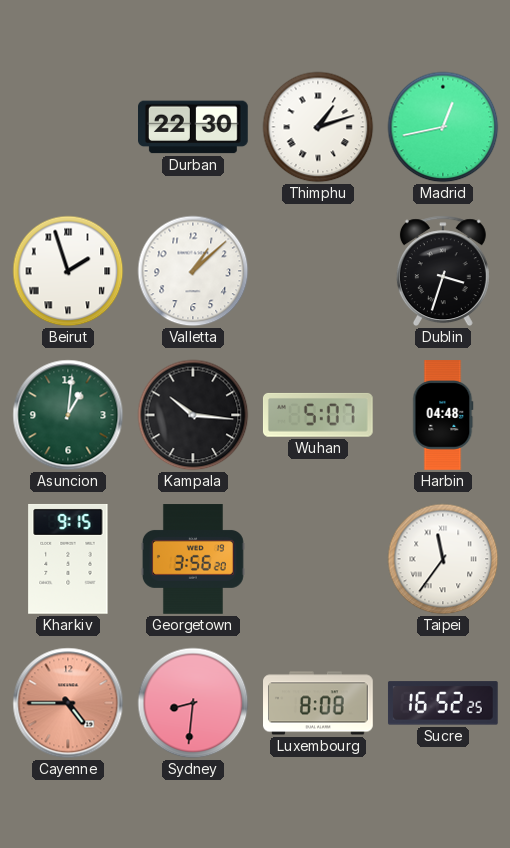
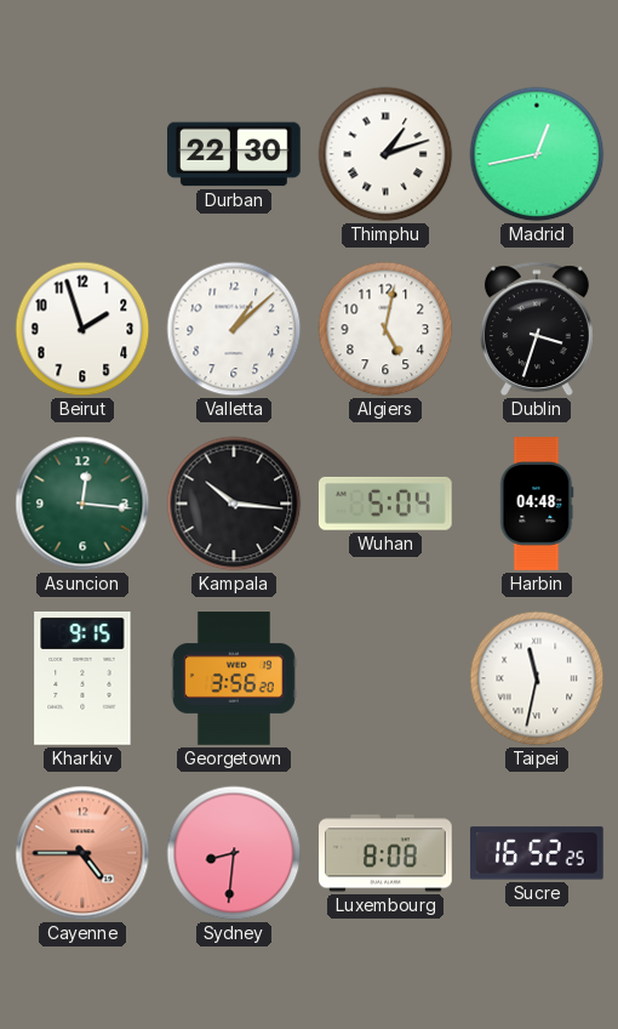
Beirut numerals: Roman -> Arabic
Algiers: none -> 5:02
Asuncion: 1:01 -> 12:16
Wuhan: 5:07 -> 5:04
Taipei: 11:36 -> 11:32
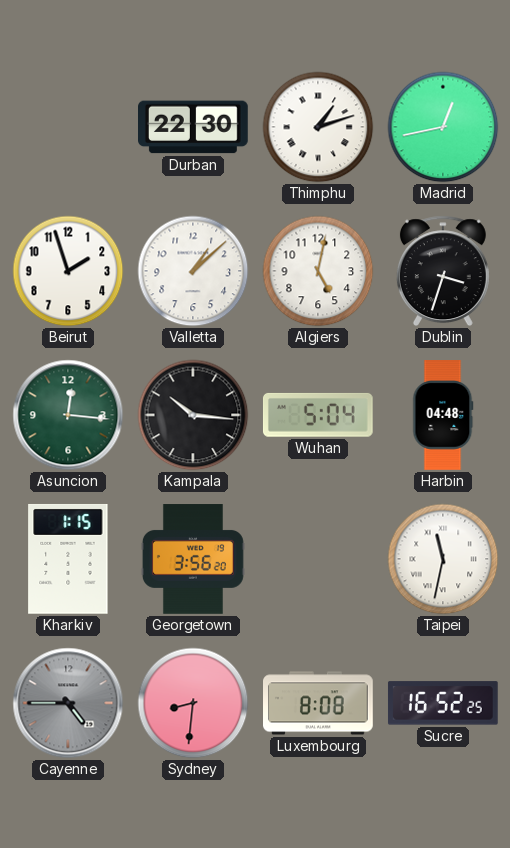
Kharkiv: 9:15 -> 1:15
Cayenne dial: salmon -> grey
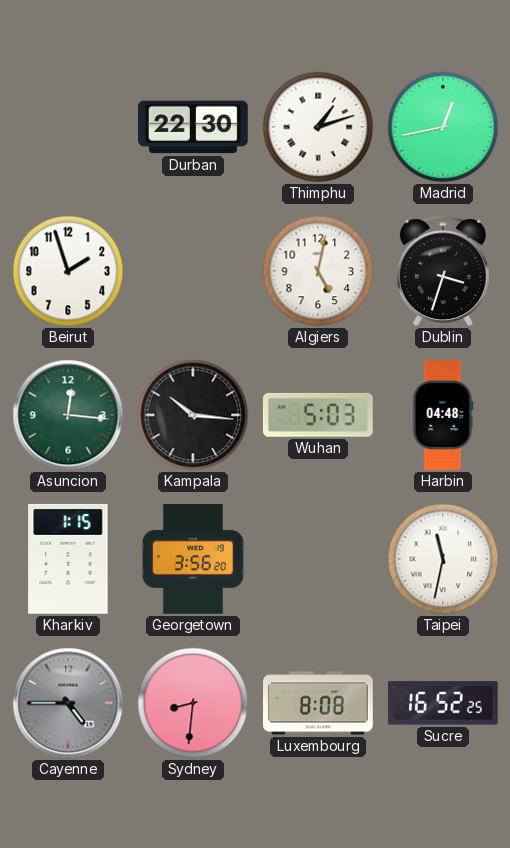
Valletta: 1:08 -> none
Wuhan: 5:04 -> 5:03
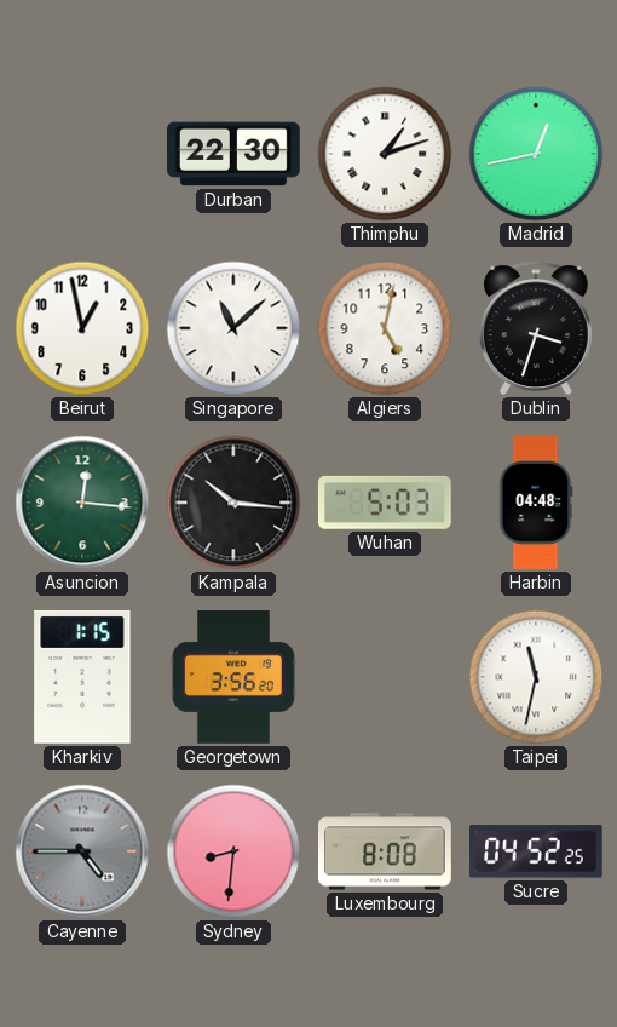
Beirut: 1:57 -> 12:58
Singapore: none -> 11:08
Sucre: 16:52 -> 04:52
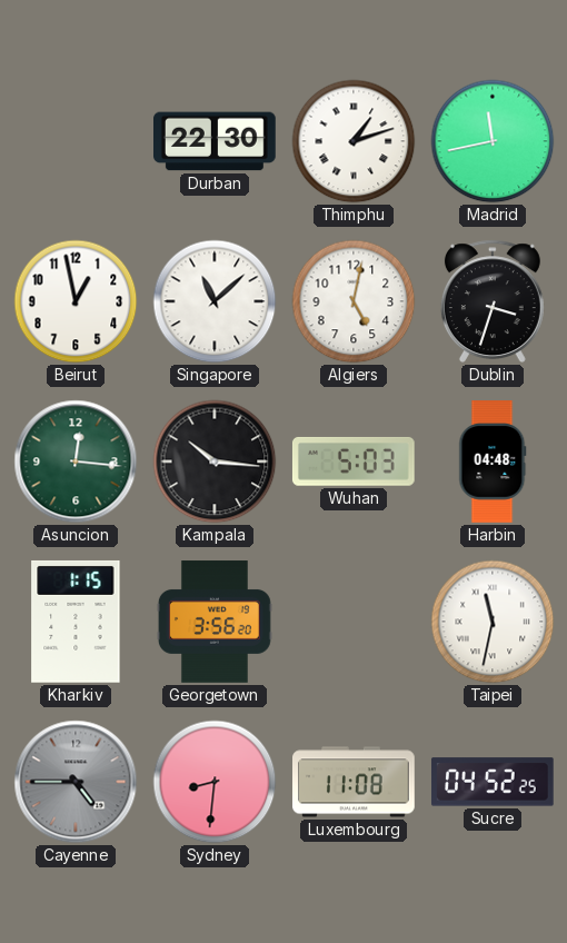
Madrid: 12:43 -> 11:43
Luxembourg: 8:08 -> 11:08
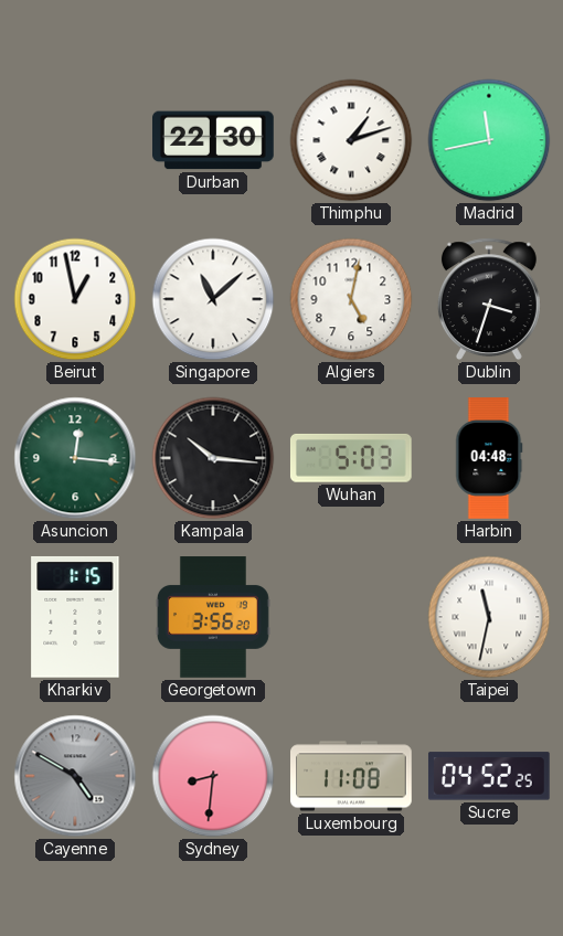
Cayenne: 4:45 -> 4:50
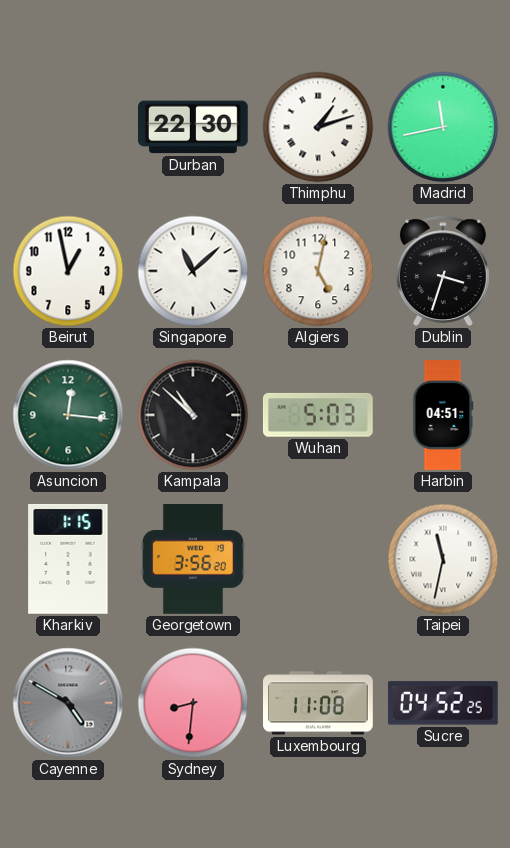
Kampala: 10:16 -> 10:52
Harbin: 04:48 -> 04:51
